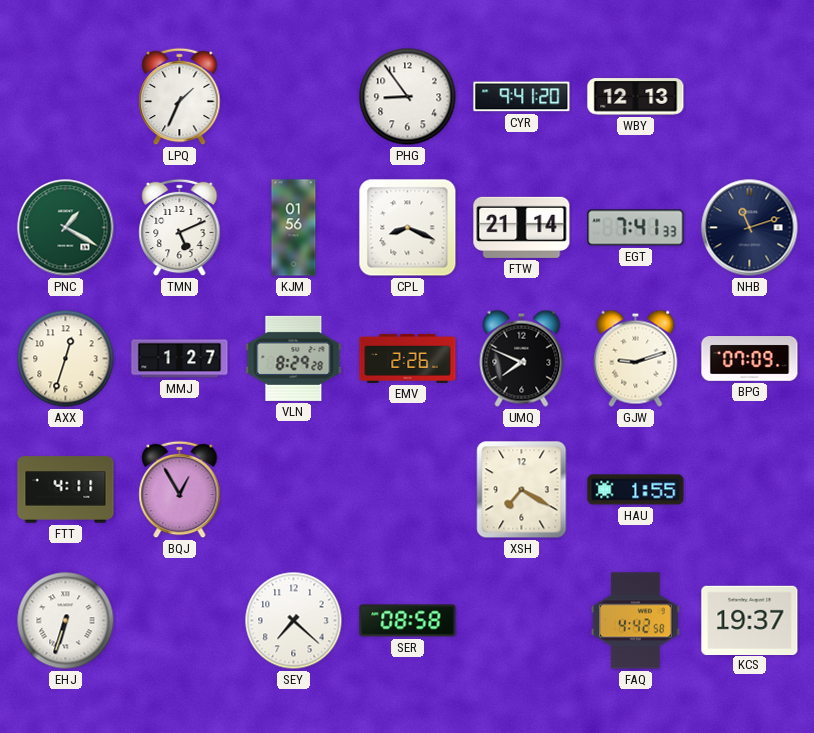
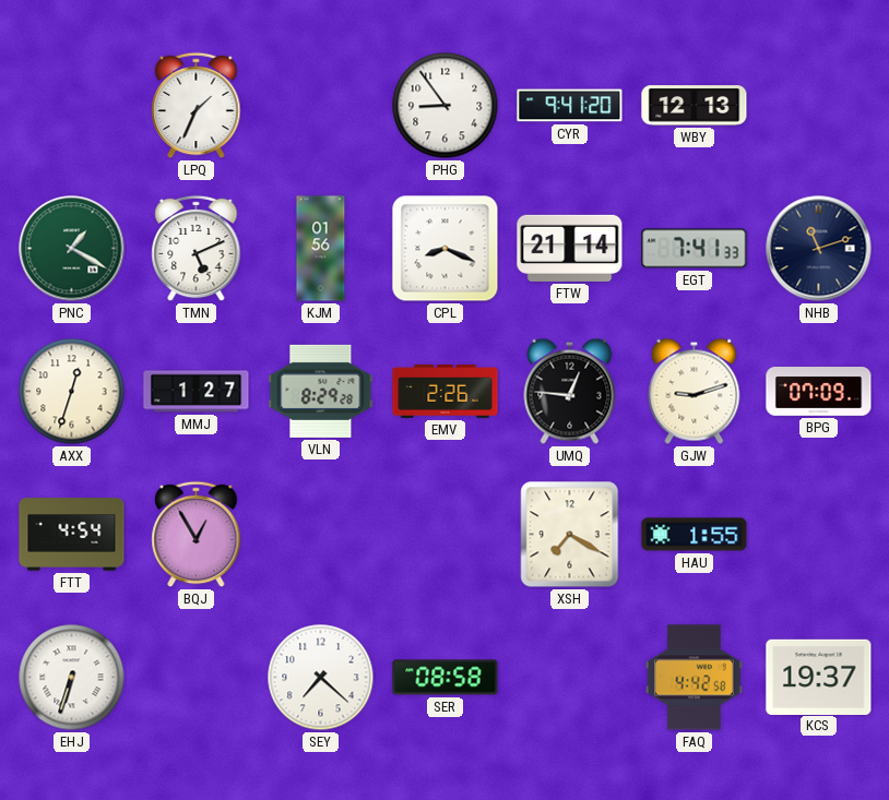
UMQ: 7:49 -> 12:46
FTT: 4:11 -> 4:54
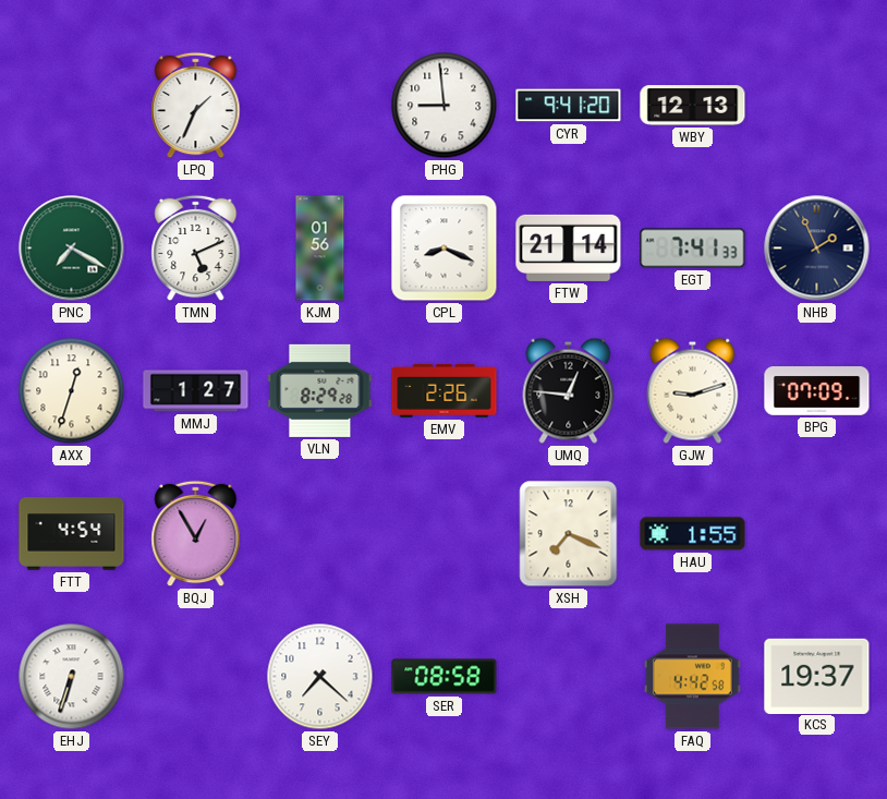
PHG: 8:54 -> 8:59
PNC: 1:20 -> 7:20
NHB: 11:12 -> 1:56
XSH: 7:20 -> 7:19
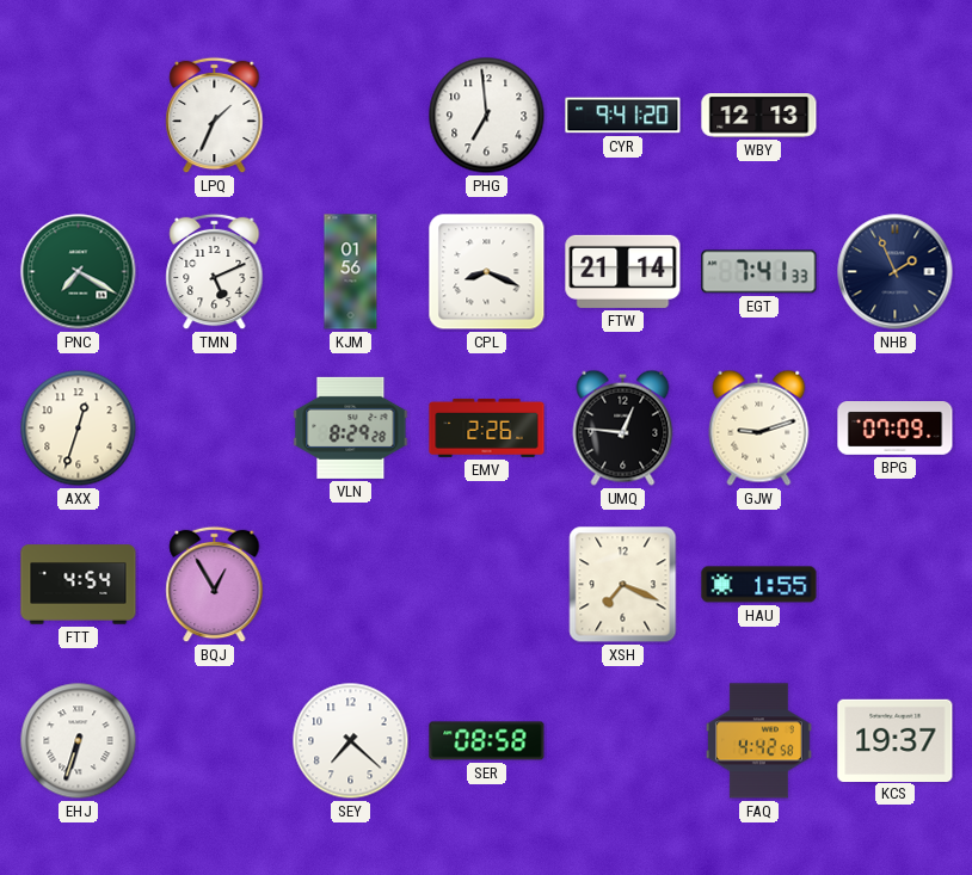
PHG: 8:59 -> 6:59
MMJ: 1:27 -> none
